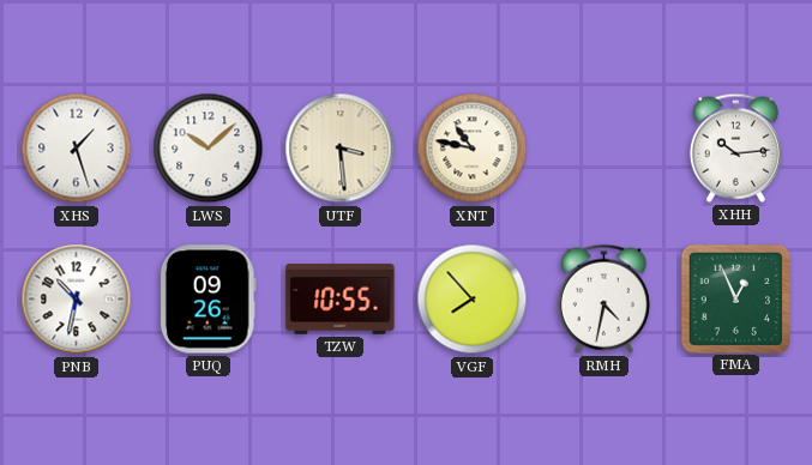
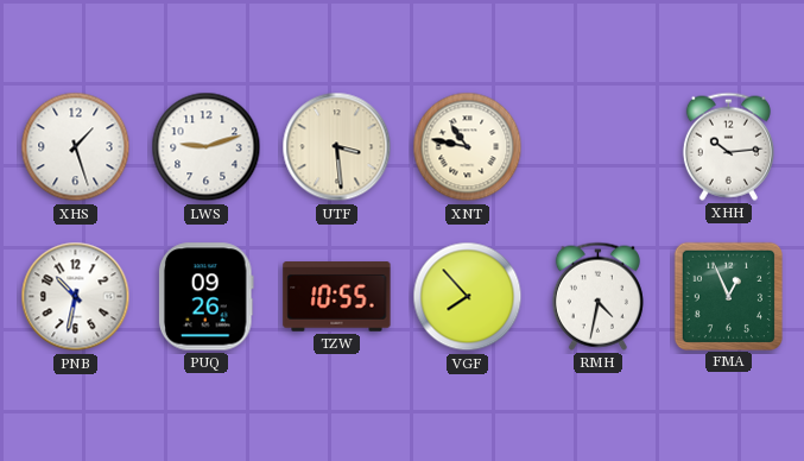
LWS: 10:08 -> 9:12
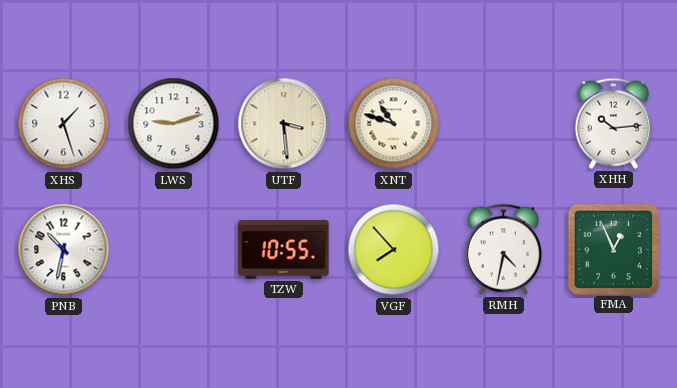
XNT: 10:47 -> 10:48
PUQ: 09:26 -> none
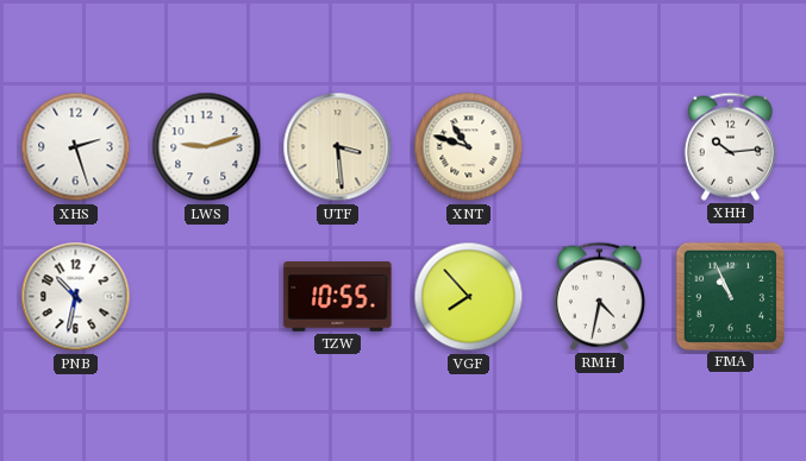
XHS: 1:27 -> 2:27
FMA: 12:56 -> 10:56
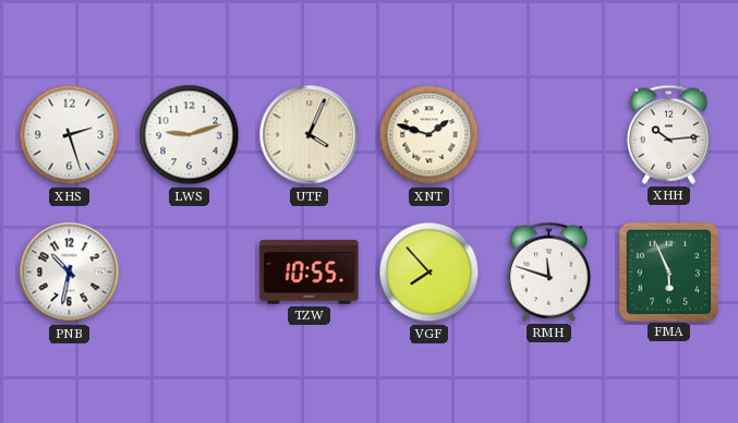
UTF: 3:29 -> 4:04
XNT: 10:48 -> 1:48
RMH: 4:32 -> 11:48
FMA: 10:56 -> 5:56
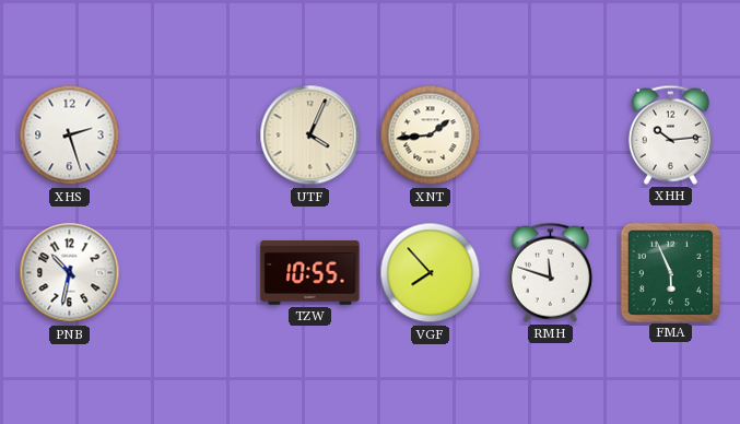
LWS: 9:12 -> none
XNT: 1:48 -> 1:44
